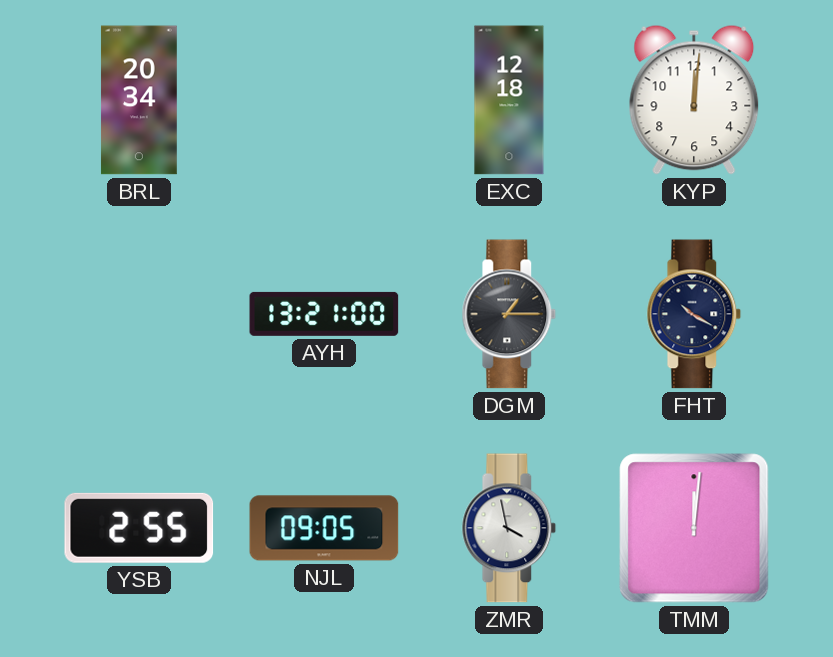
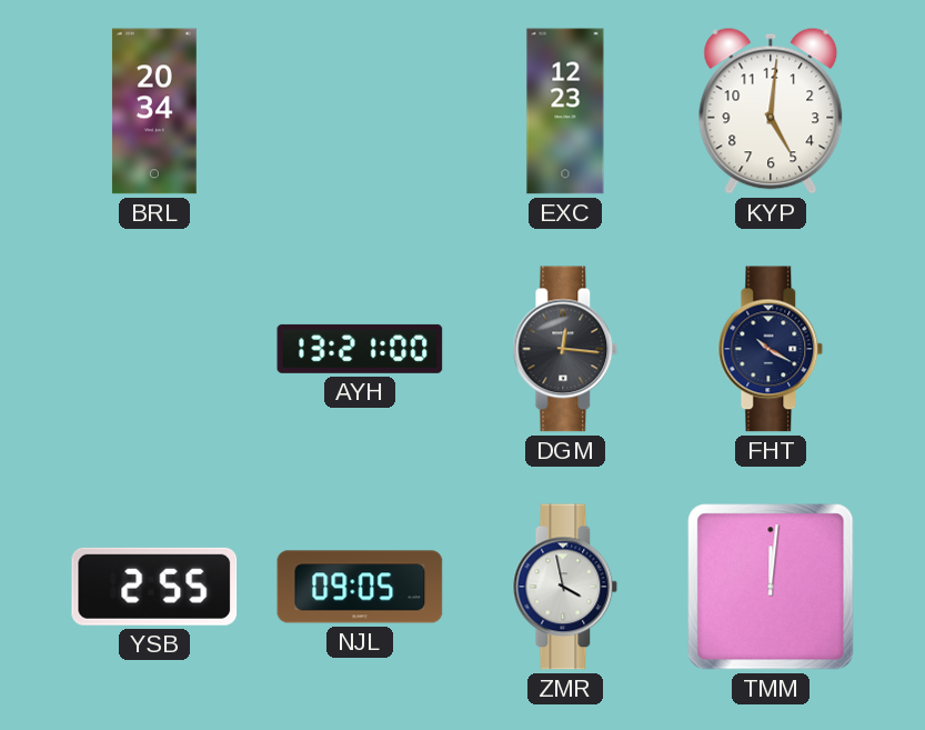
EXC: 12:18 -> 12:23
KYP: 12:01 -> 5:01
DGM: 1:15 -> 12:16
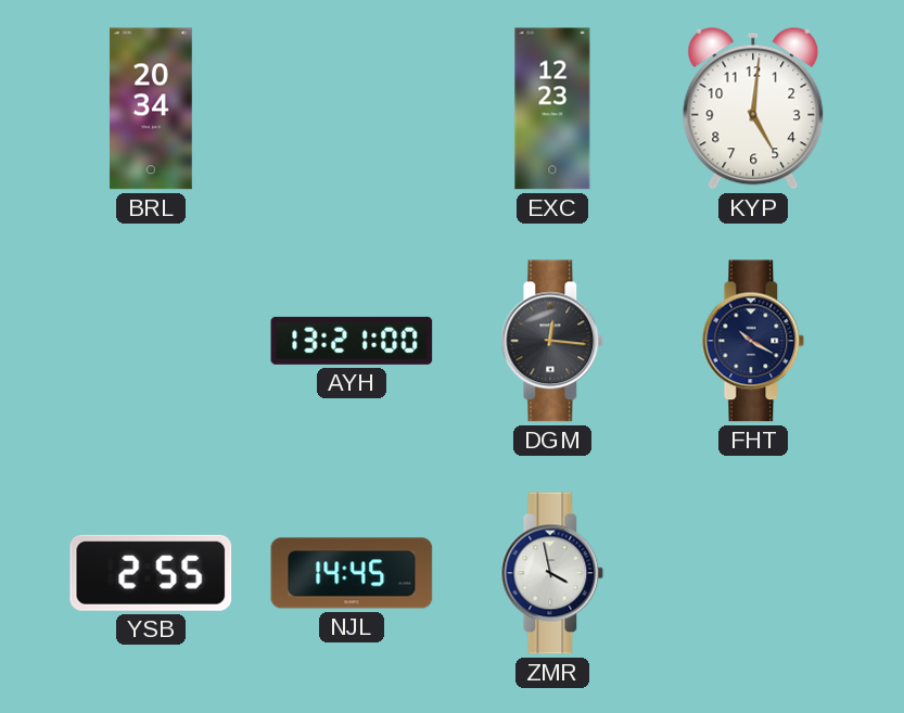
NJL: 09:05 -> 14:45
TMM: 12:01 -> none
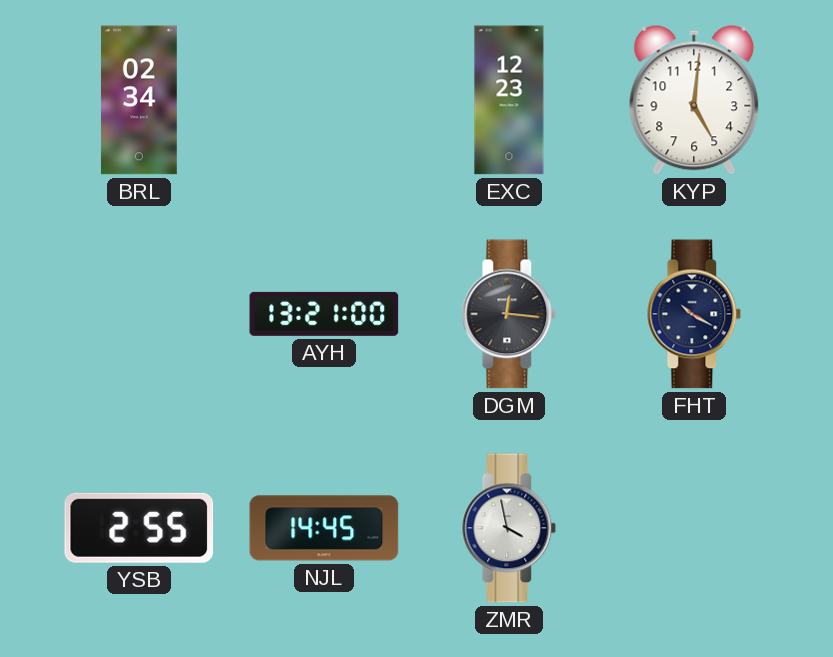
BRL: 20:34 -> 02:34
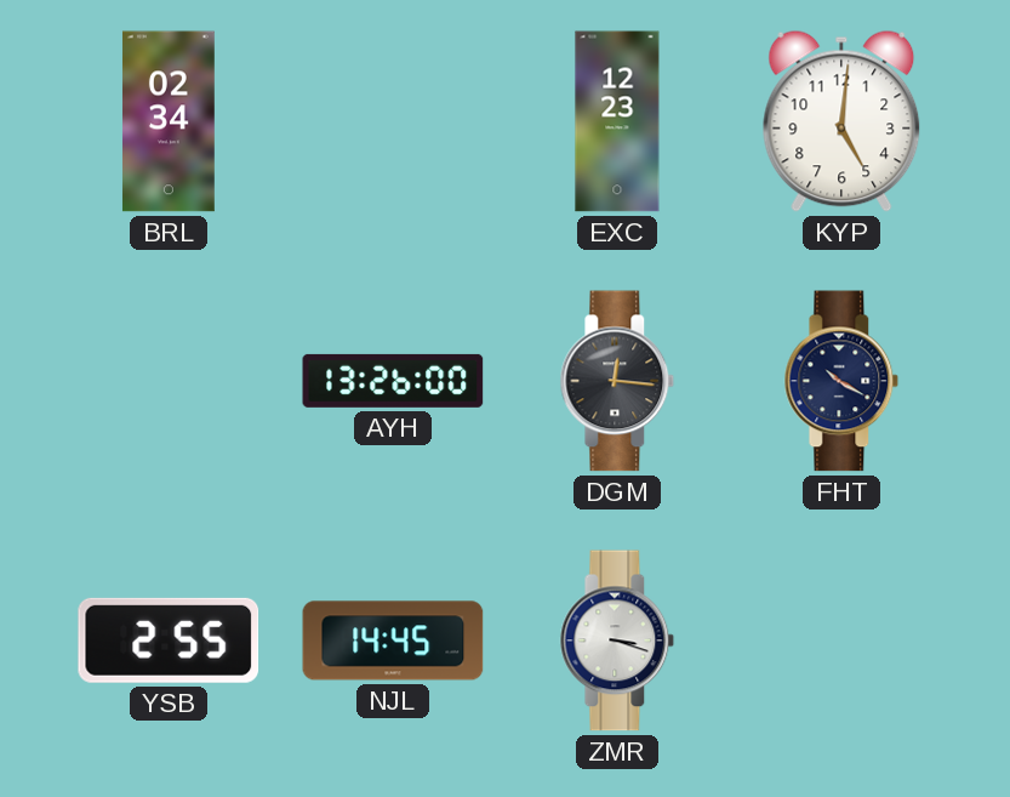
AYH: 13:21 -> 13:26
ZMR: 3:58 -> 3:18
